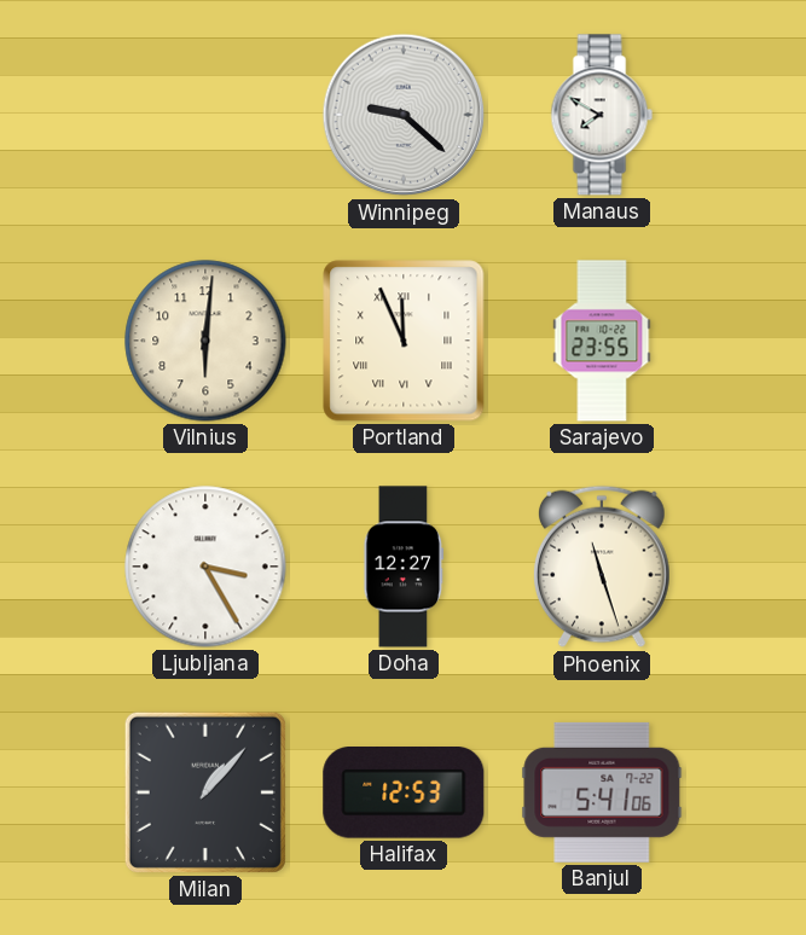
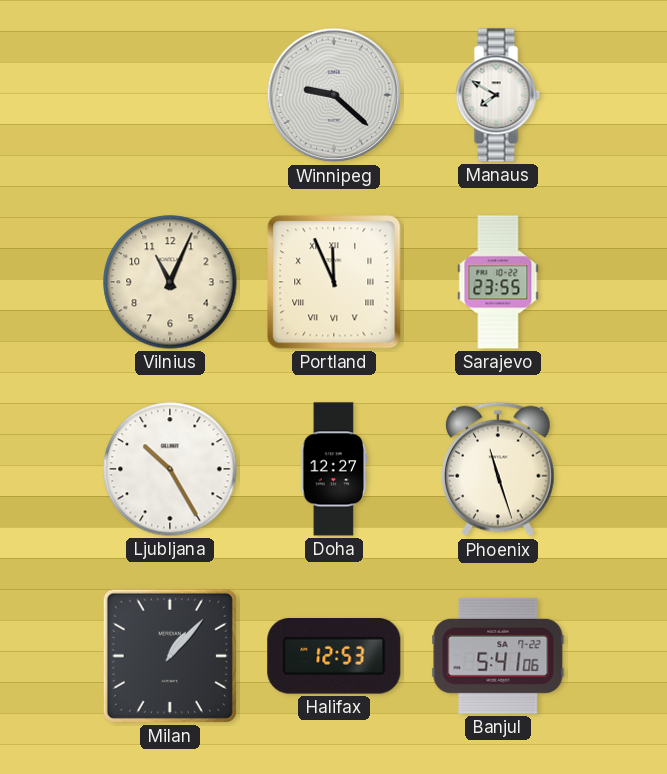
Vilnius: 6:01 -> 11:04
Ljubljana: 3:25 -> 10:25
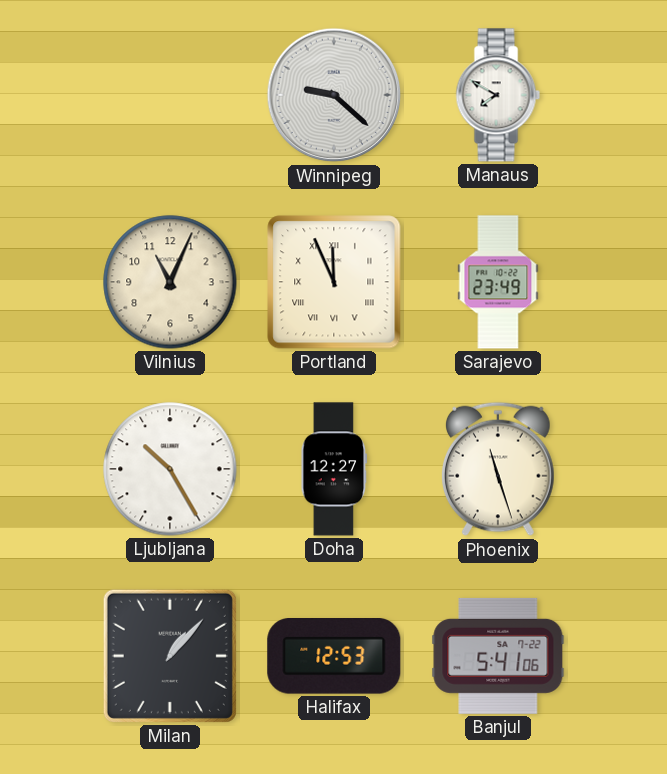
Sarajevo: 23:55 -> 23:49
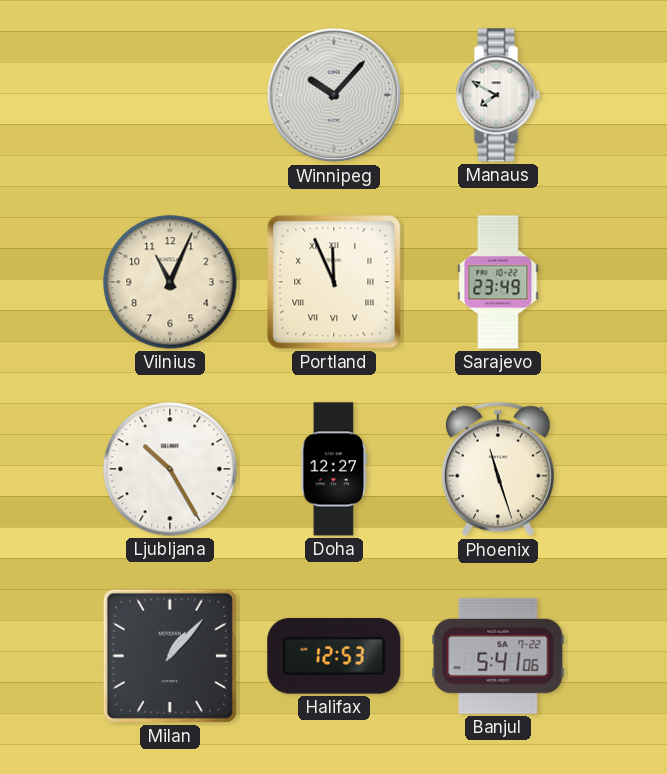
Winnipeg: 9:22 -> 10:07
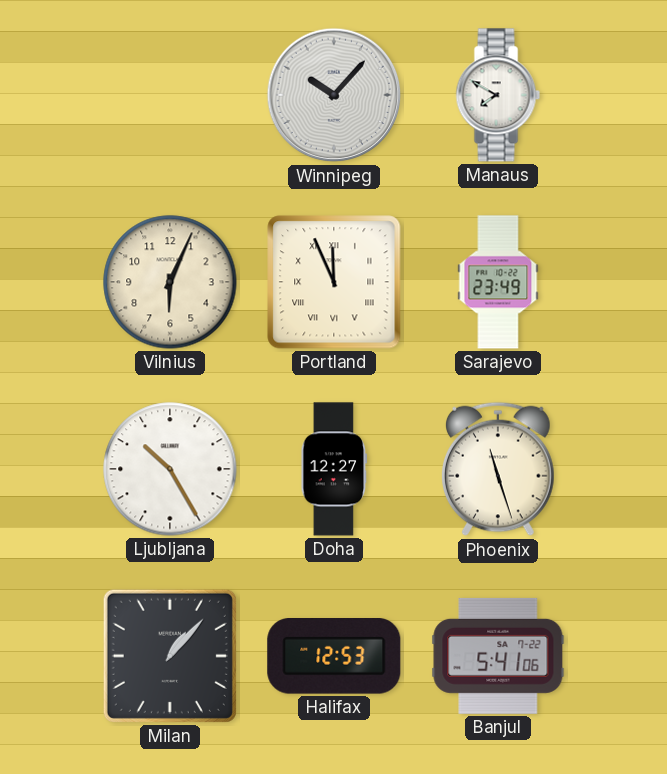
Vilnius: 11:04 -> 6:04
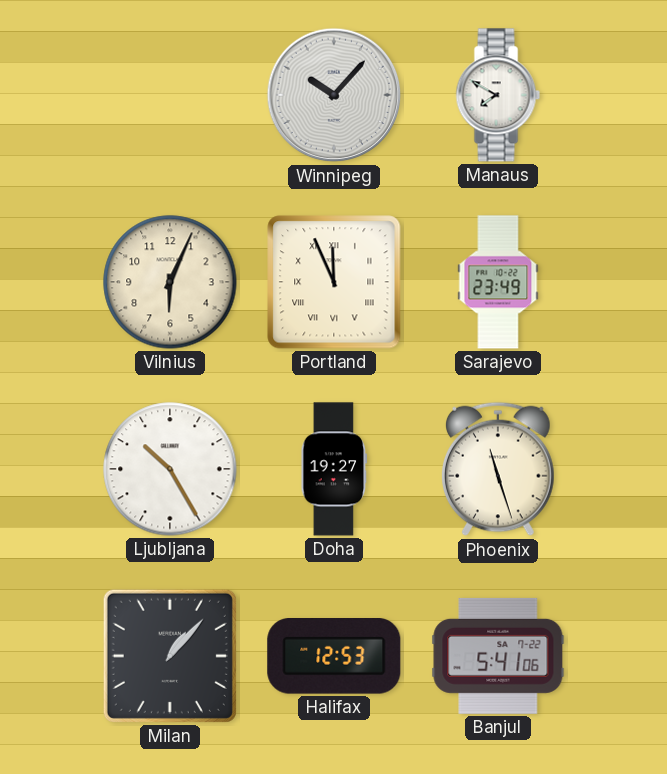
Doha: 12:27 -> 19:27
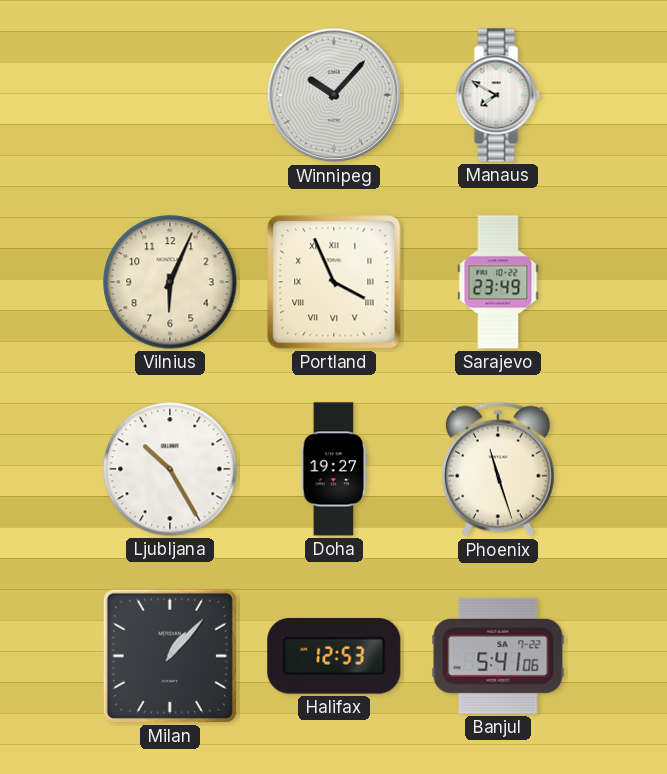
Portland: 11:56 -> 3:56
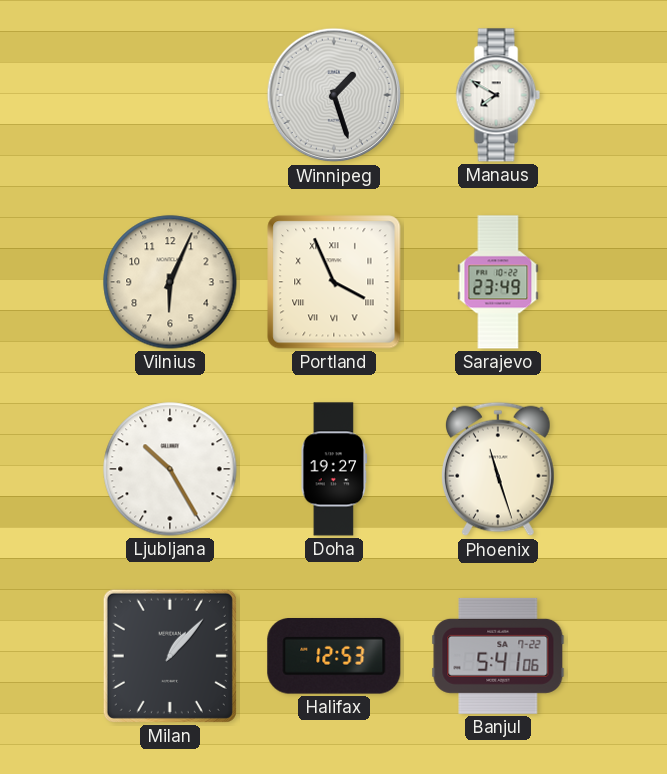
Winnipeg: 10:07 -> 1:27
